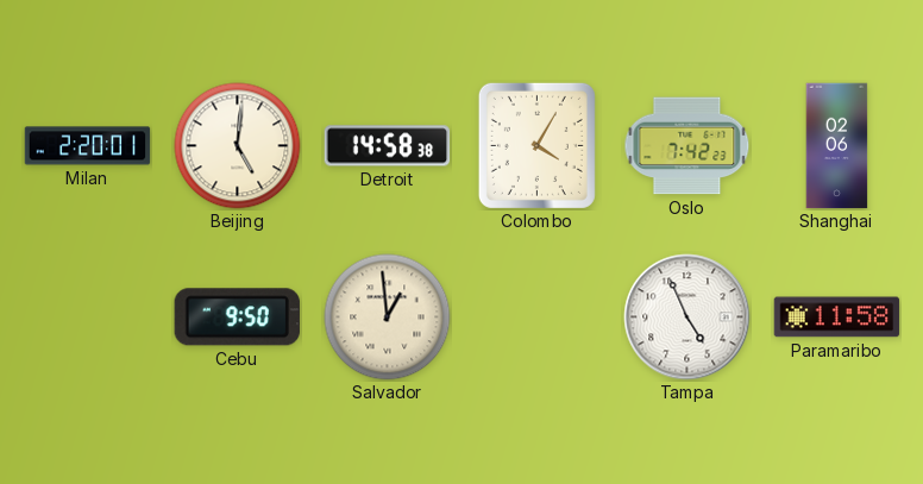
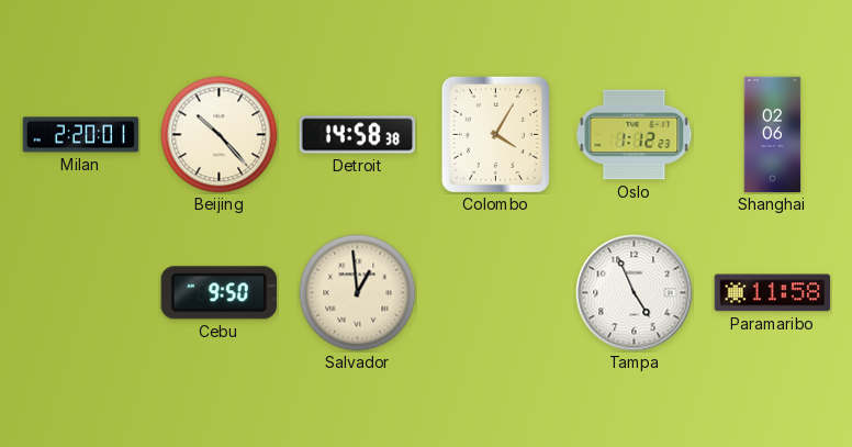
Beijing: 5:01 -> 10:23
Oslo: 7:42 -> 1:12
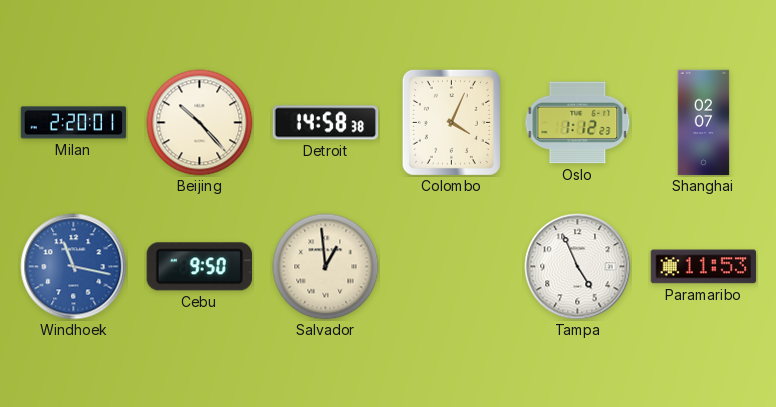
Colombo: 4:05 -> 4:04
Shanghai: 02:06 -> 02:07
Windhoek: none -> 11:17
Paramaribo: 11:58 -> 11:53
